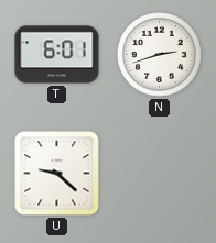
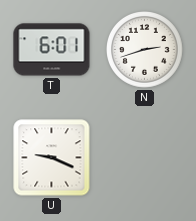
U: 9:22 -> 9:19
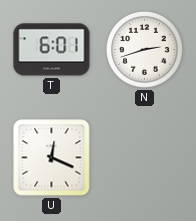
U: 9:19 -> 12:19
